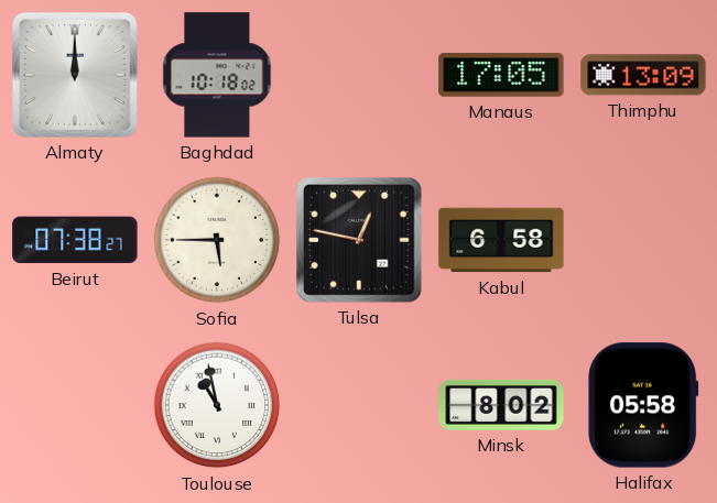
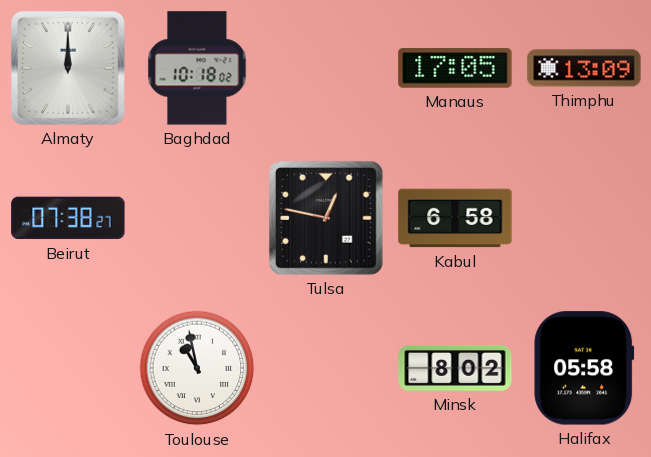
Sofia: 5:45 -> none
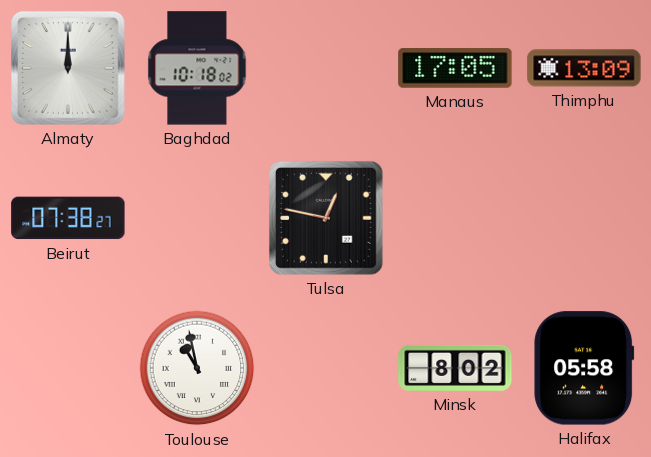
Kabul: 6:58 -> none
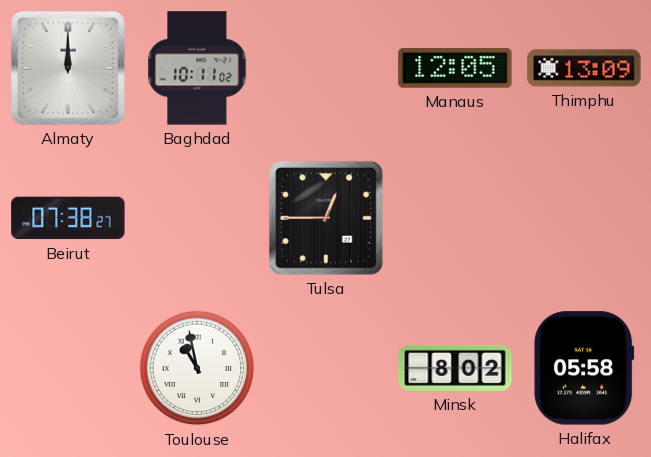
Baghdad: 10:18 -> 10:11
Manaus: 17:05 -> 12:05
Tulsa: 12:47 -> 12:45
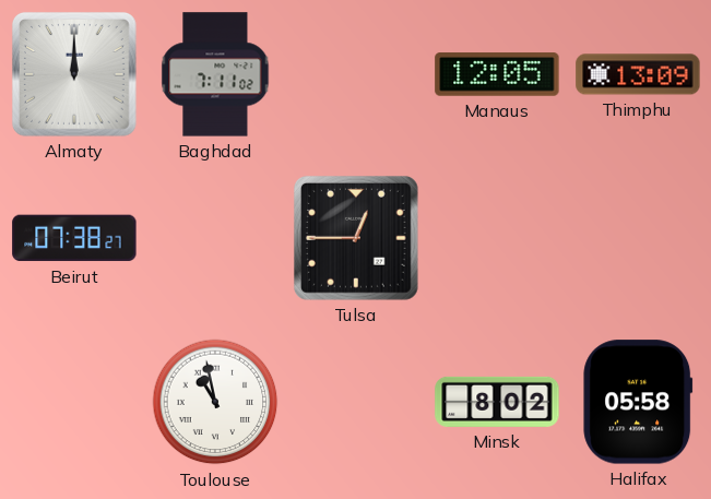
Baghdad: 10:11 -> 7:11
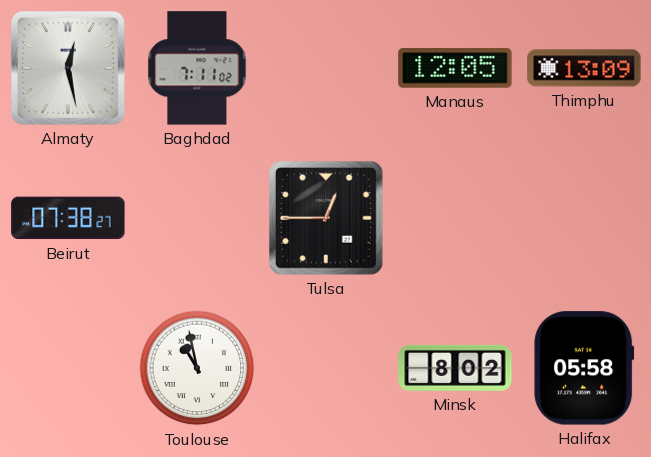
Almaty: 12:00 -> 12:28
